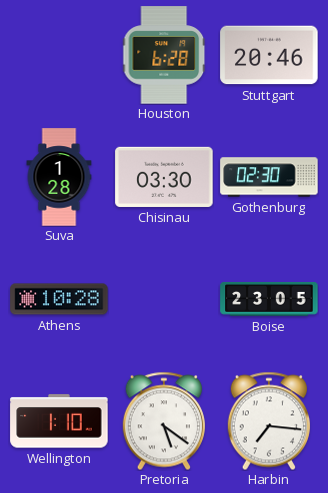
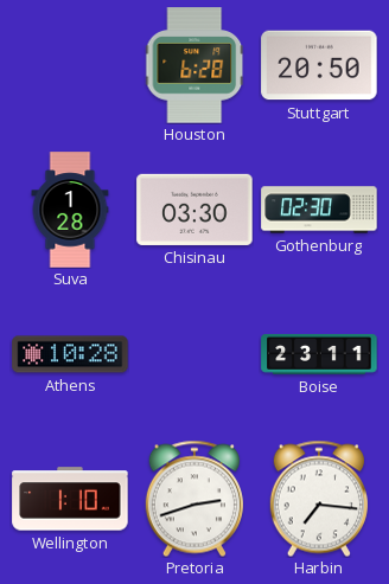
Stuttgart: 20:46 -> 20:50
Boise: 23:05 -> 23:11
Pretoria: 5:21 -> 2:42
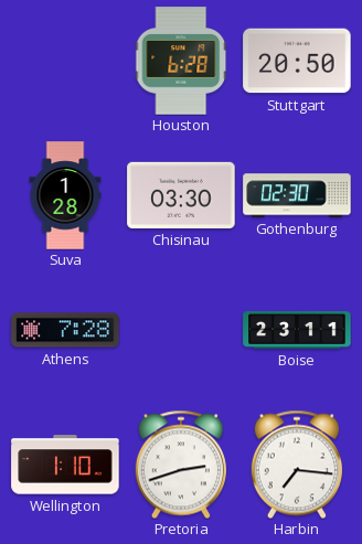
Athens: 10:28 -> 7:28
